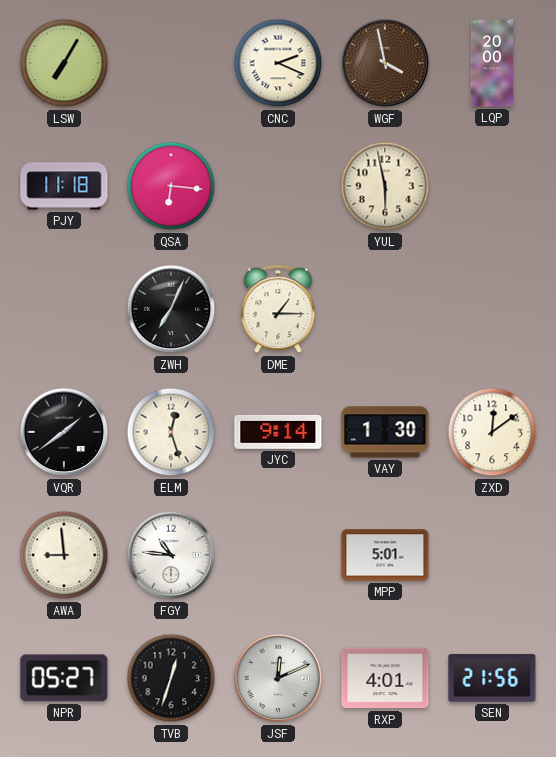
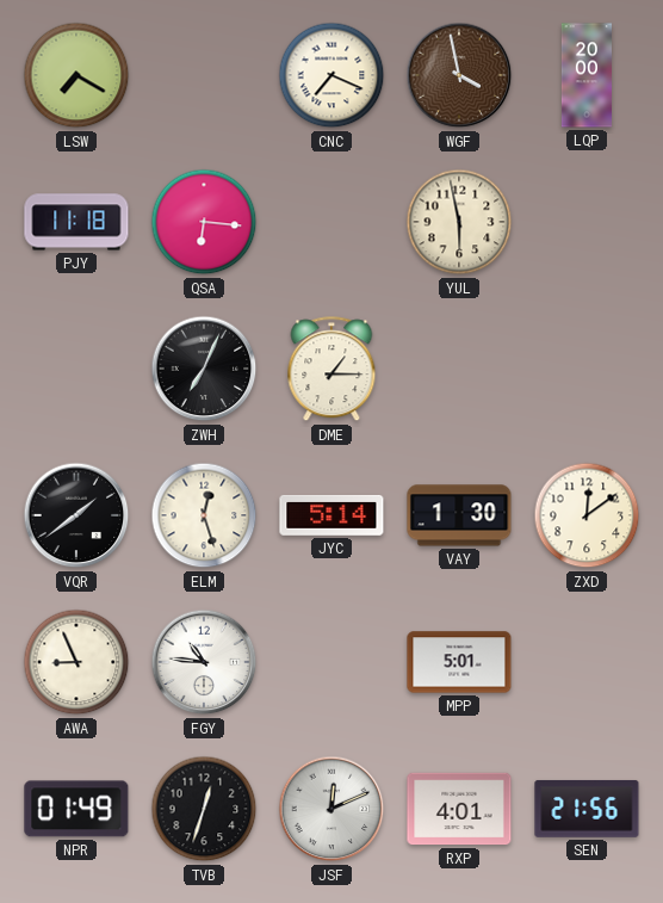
LSW: 7:05 -> 7:20
CNC: 2:19 -> 7:19
JYC: 9:14 -> 5:14
AWA: 8:59 -> 8:56
NPR: 05:27 -> 01:49
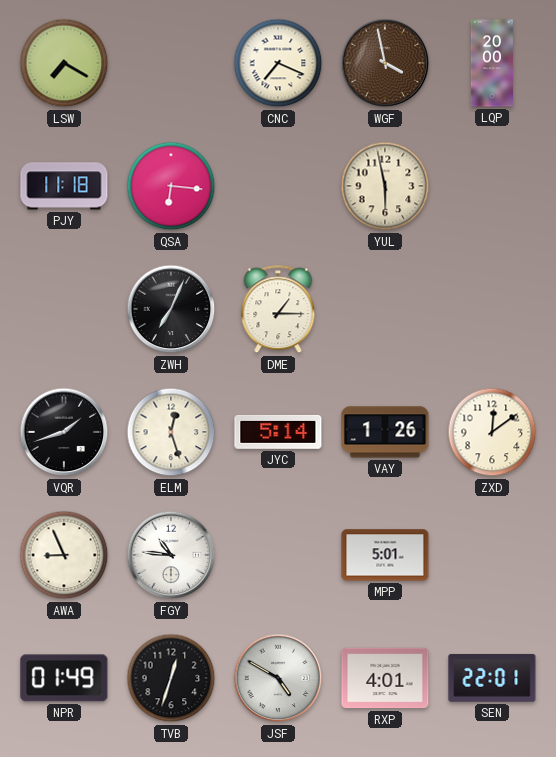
VQR: 1:39 -> 1:42
VAY: 1:30 -> 1:26
JSF: 12:11 -> 4:50
SEN: 21:56 -> 22:01
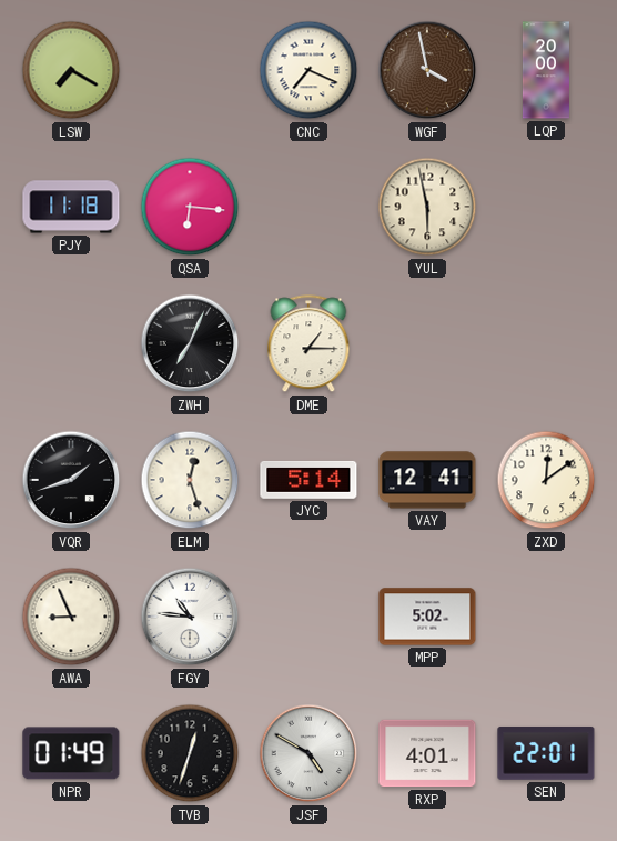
VAY: 1:26 -> 12:41
MPP: 5:01 -> 5:02
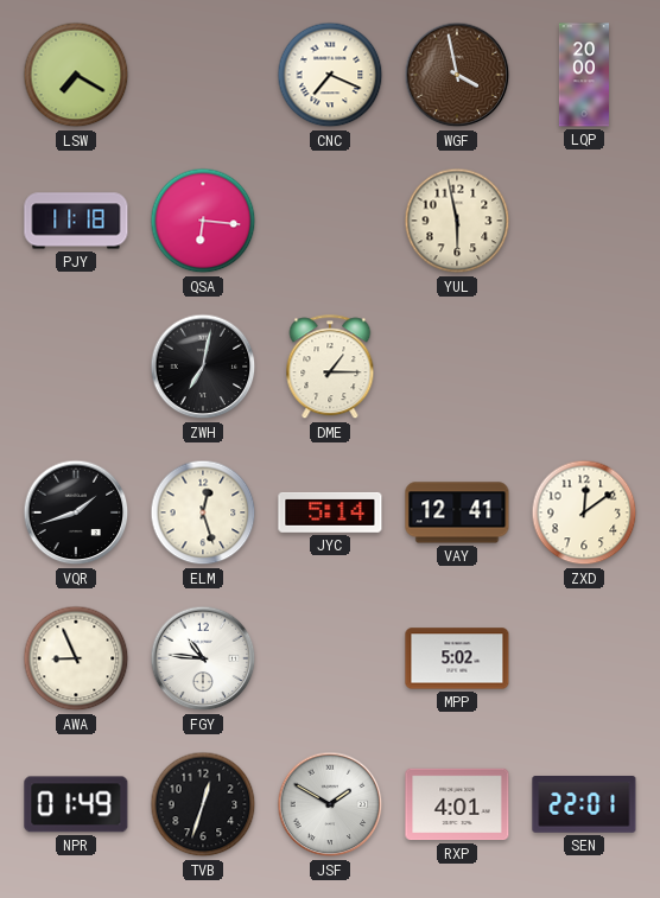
ZWH: 7:04 -> 7:02
JSF: 4:50 -> 1:50
